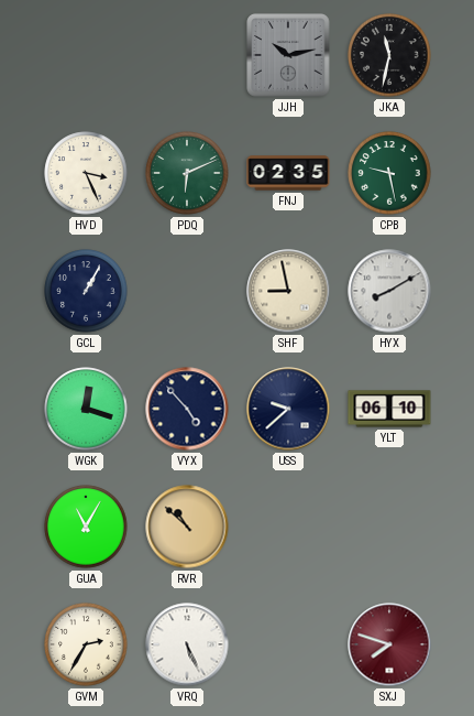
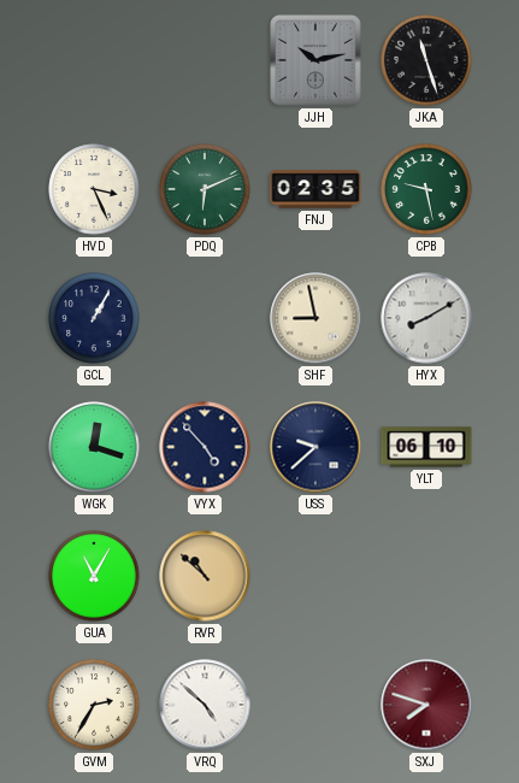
JKA: 11:32 -> 11:27
VRQ: 5:26 -> 4:52
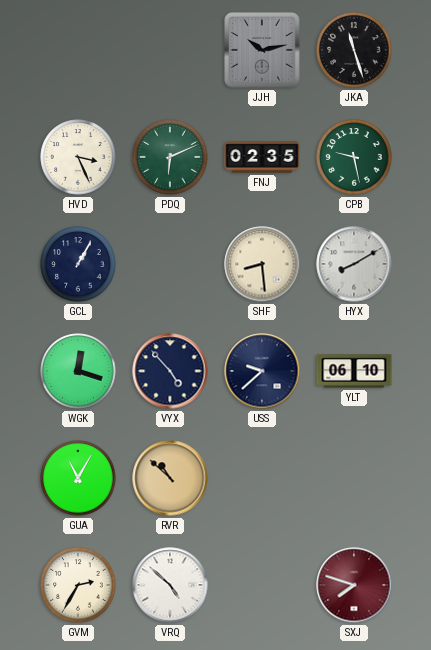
SHF: 8:58 -> 8:29
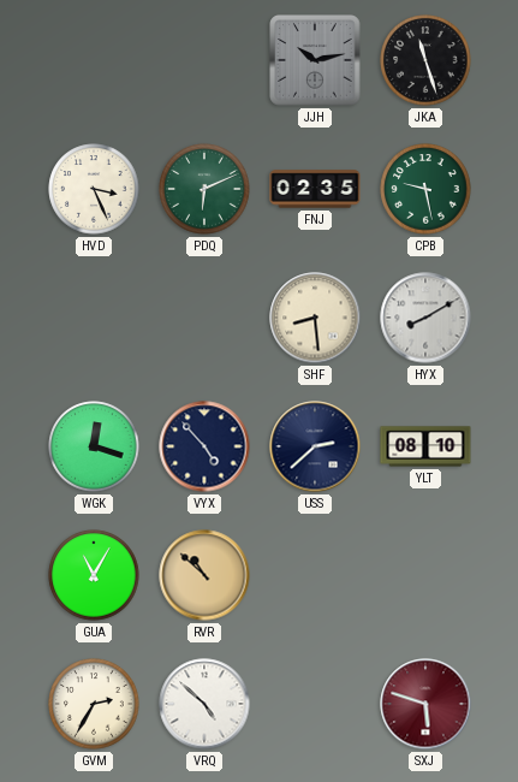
GCL: 1:05 -> none
USS: 9:38 -> 2:38
YLT: 06:10 -> 08:10
SXJ: 7:48 -> 5:48
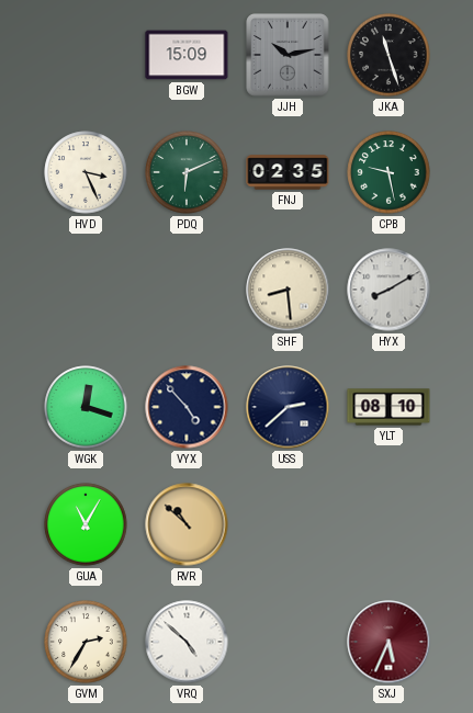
BGW: none -> 15:09
SXJ: 5:48 -> 5:34
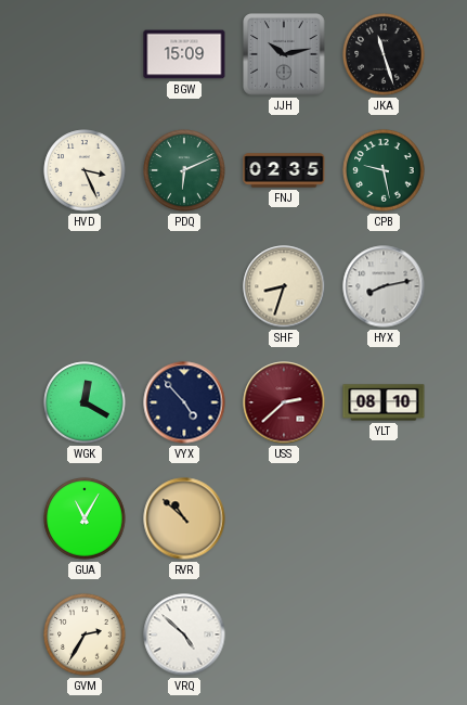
SHF: 8:29 -> 8:33
HYX: 8:10 -> 8:13
WGK: 12:18 -> 12:20
USS dial: navy -> burgundy
SXJ: 5:34 -> none
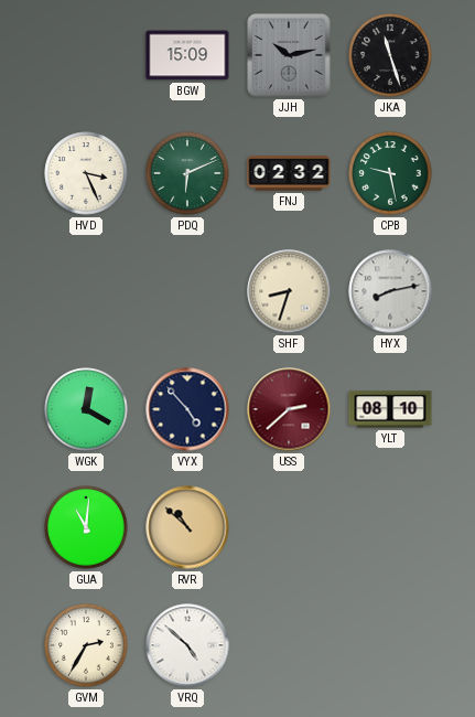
FNJ: 02:35 -> 02:32
GUA: 11:05 -> 11:01
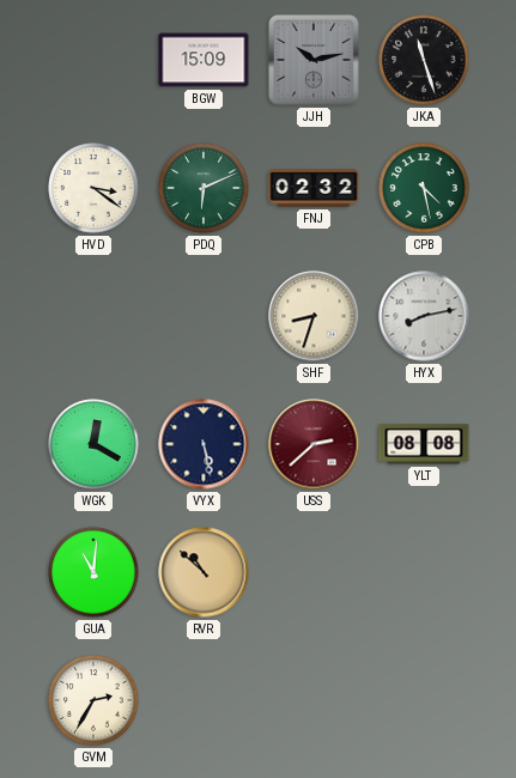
HVD: 3:26 -> 3:21
CPB: 9:28 -> 4:28
VYX: 4:53 -> 5:28
YLT: 08:10 -> 08:08
VRQ: 4:52 -> none
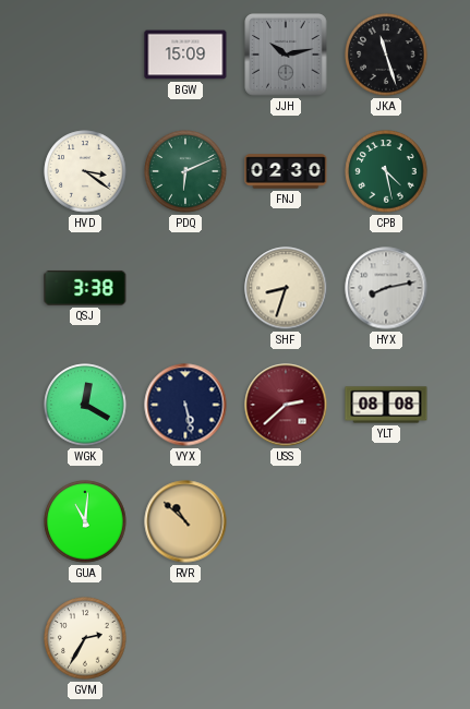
FNJ: 02:32 -> 02:30
QSJ: none -> 3:38
